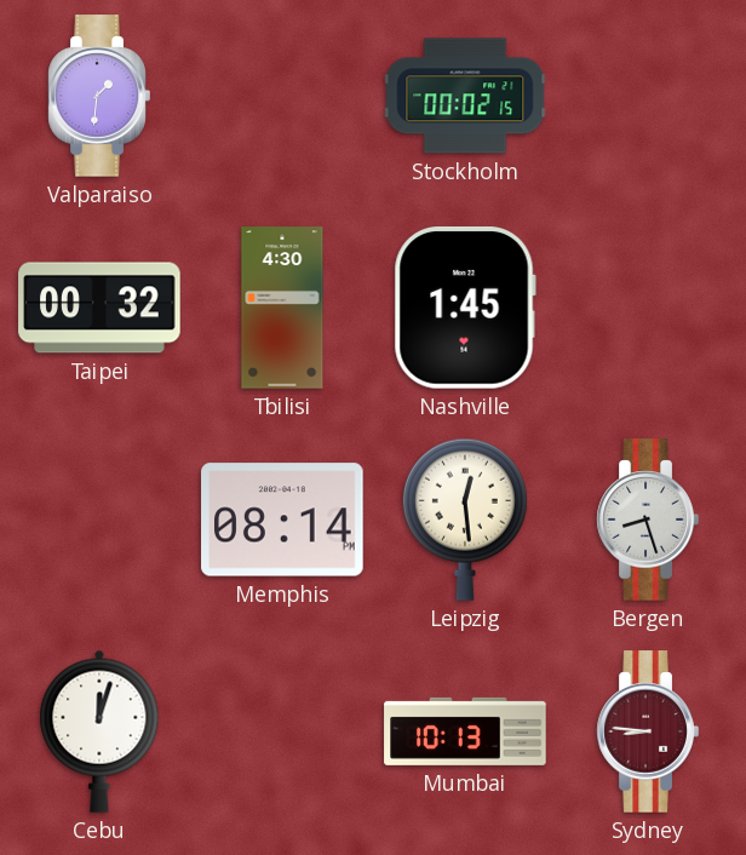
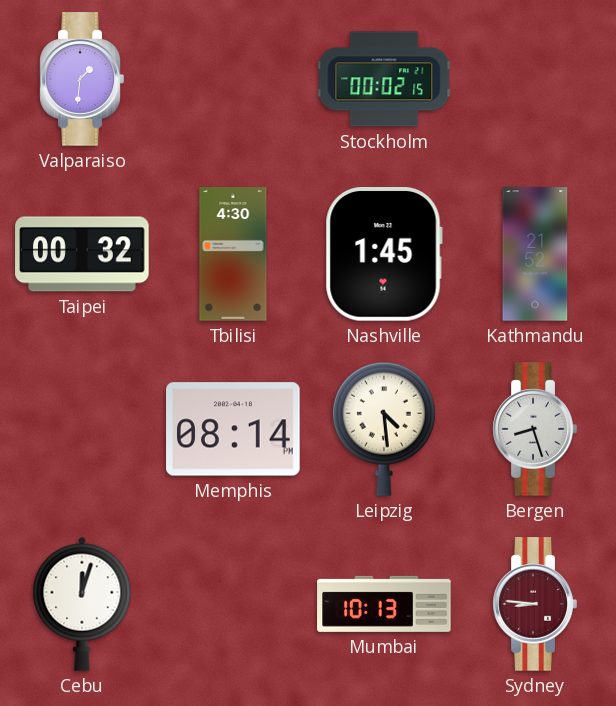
Kathmandu: none -> 21:52
Leipzig: 12:29 -> 4:29
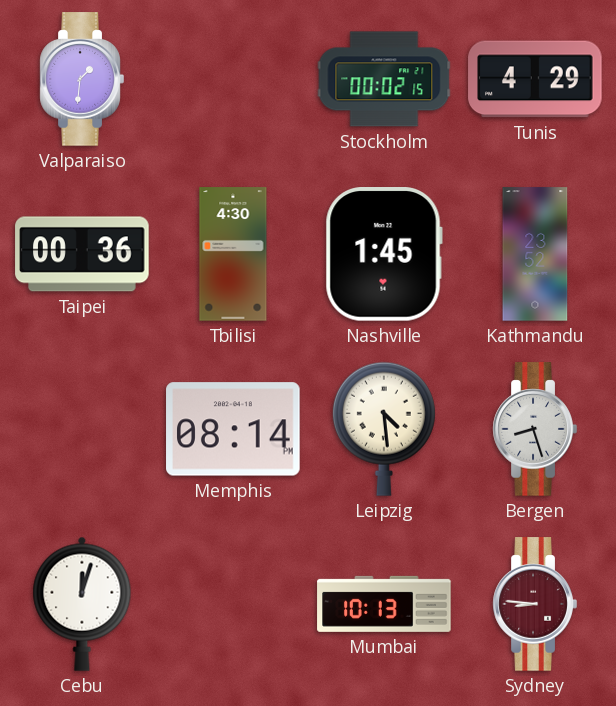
Tunis: none -> 4:29
Taipei: 00:32 -> 00:36
Kathmandu: 21:52 -> 23:52
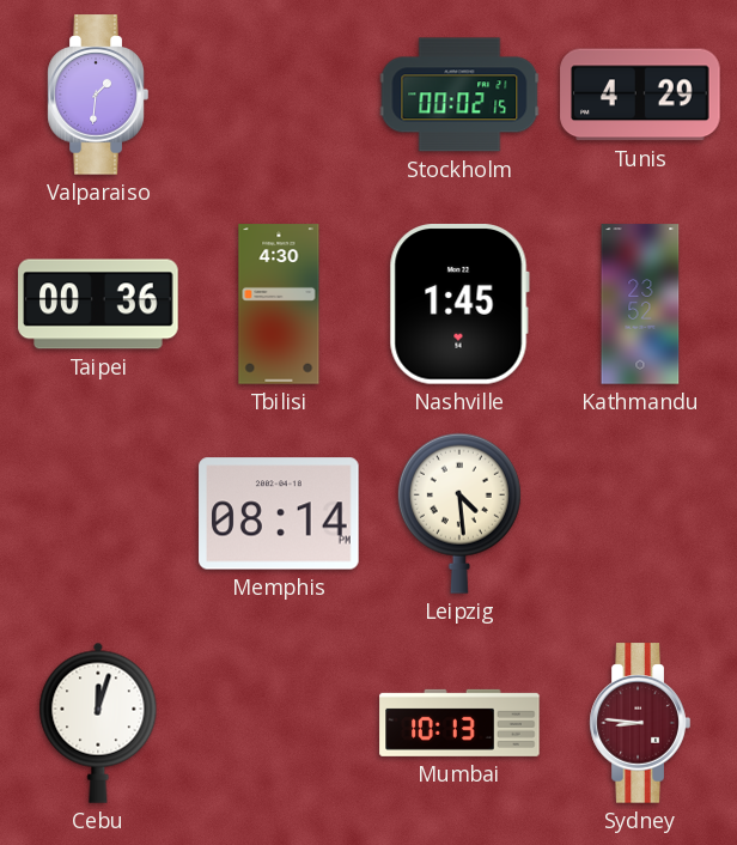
Bergen: 8:27 -> none
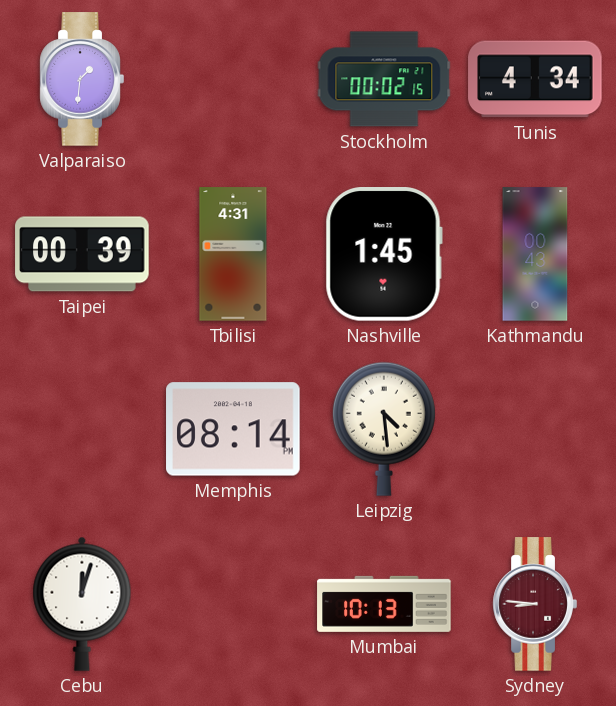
Tunis: 4:29 -> 4:34
Taipei: 00:36 -> 00:39
Tbilisi: 4:30 -> 4:31
Kathmandu: 23:52 -> 00:43
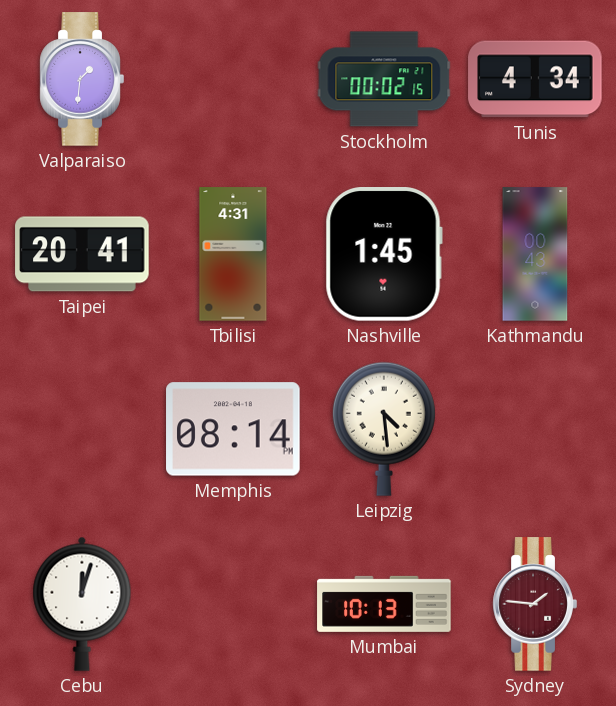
Taipei: 00:39 -> 20:41
Sydney: 8:46 -> 1:46
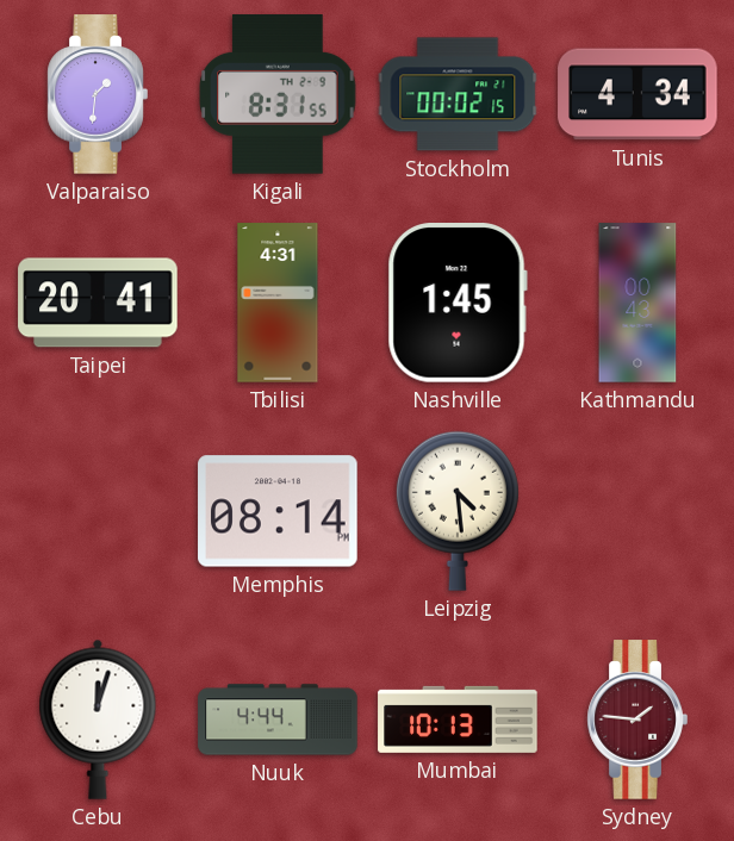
Kigali: none -> 8:31
Nuuk: none -> 4:44
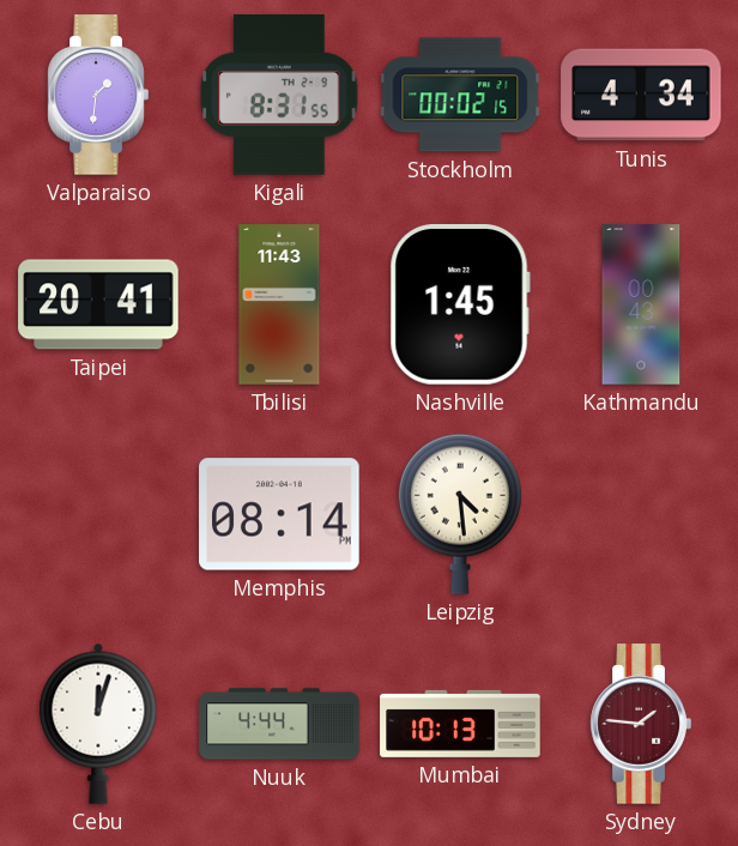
Tbilisi: 4:31 -> 11:43
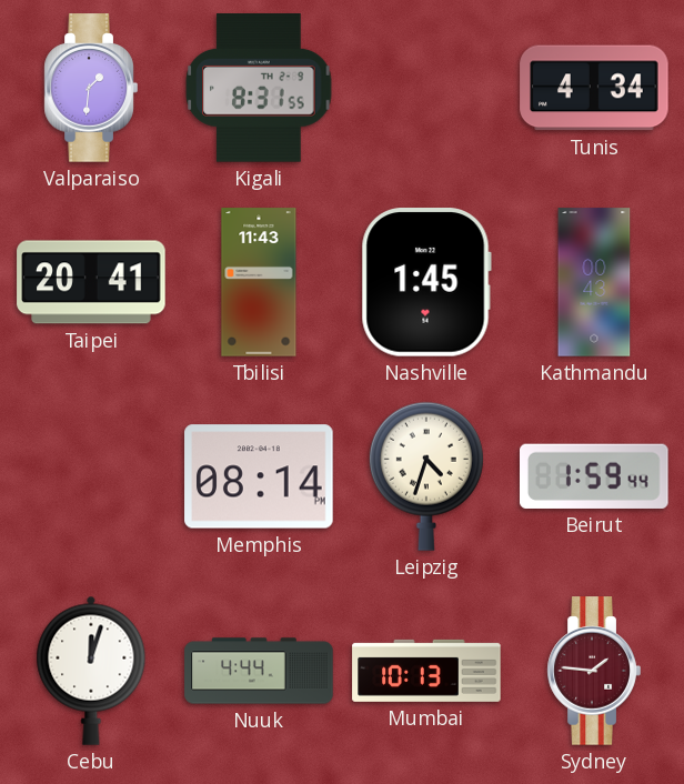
Stockholm: 00:02 -> none
Leipzig: 4:29 -> 4:33
Beirut: none -> 1:59
